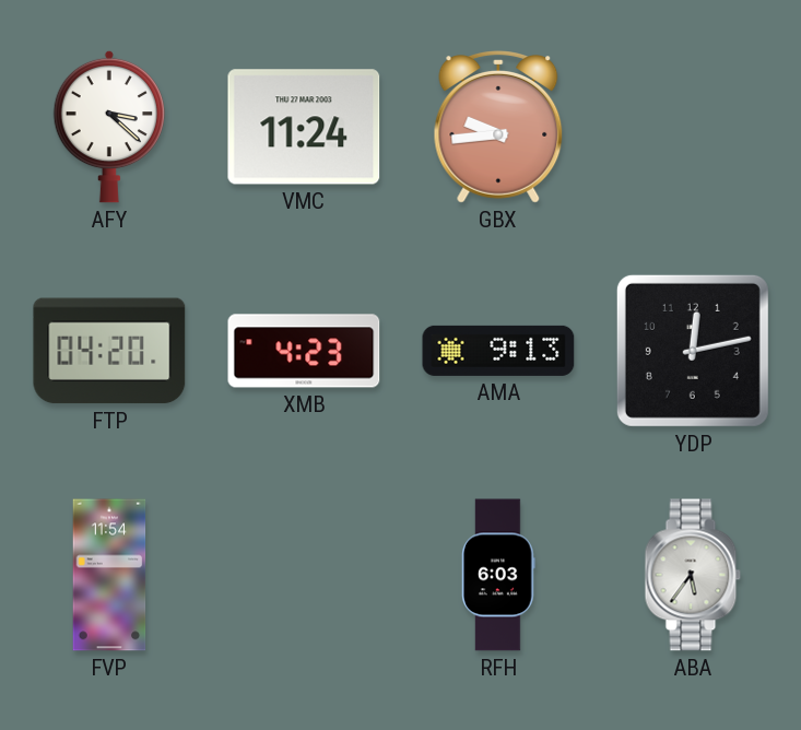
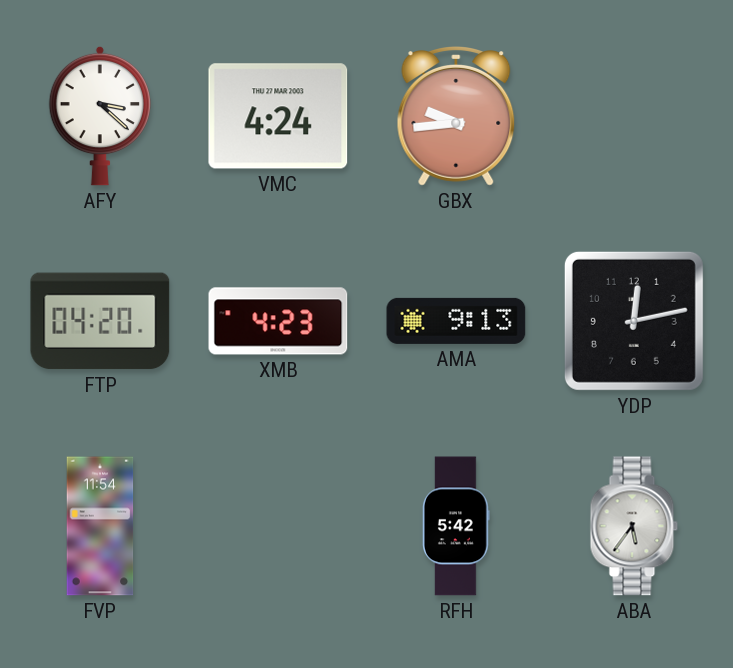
VMC: 11:24 -> 4:24
RFH: 6:03 -> 5:42
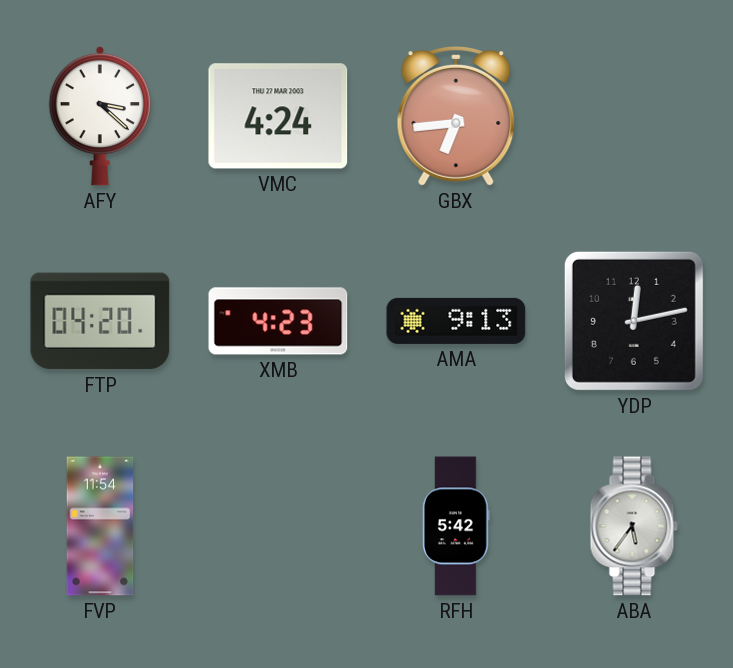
GBX: 9:44 -> 6:44
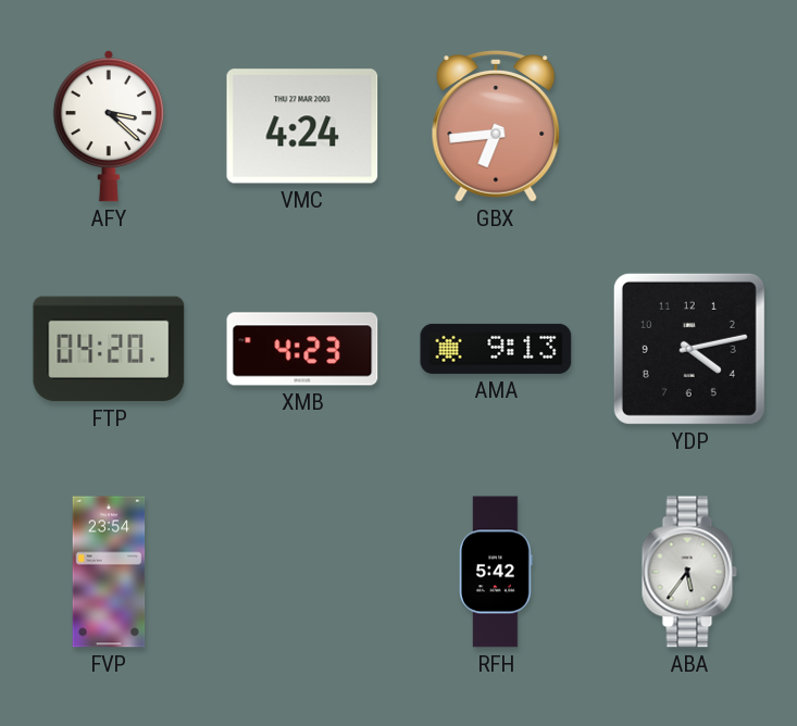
YDP: 12:13 -> 4:13
FVP: 11:54 -> 23:54
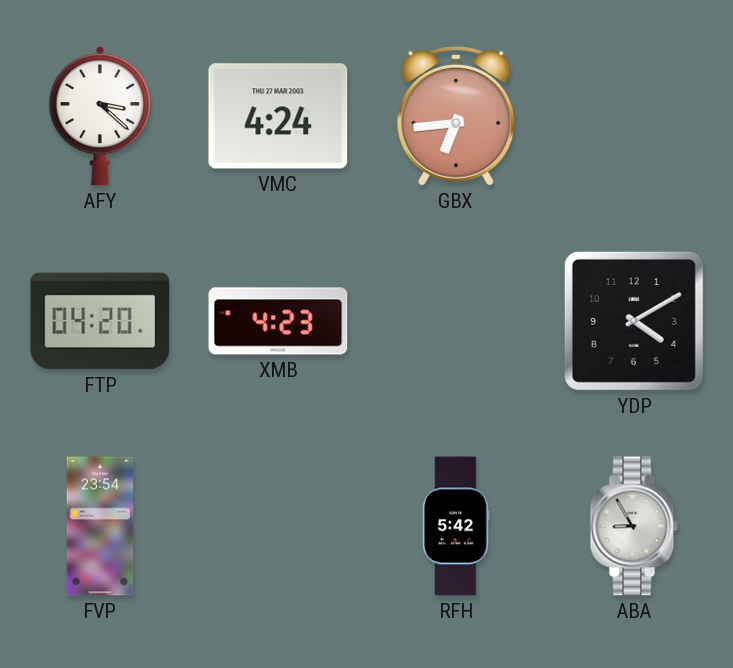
AMA: 9:13 -> none
YDP: 4:13 -> 4:10
ABA: 5:36 -> 8:55
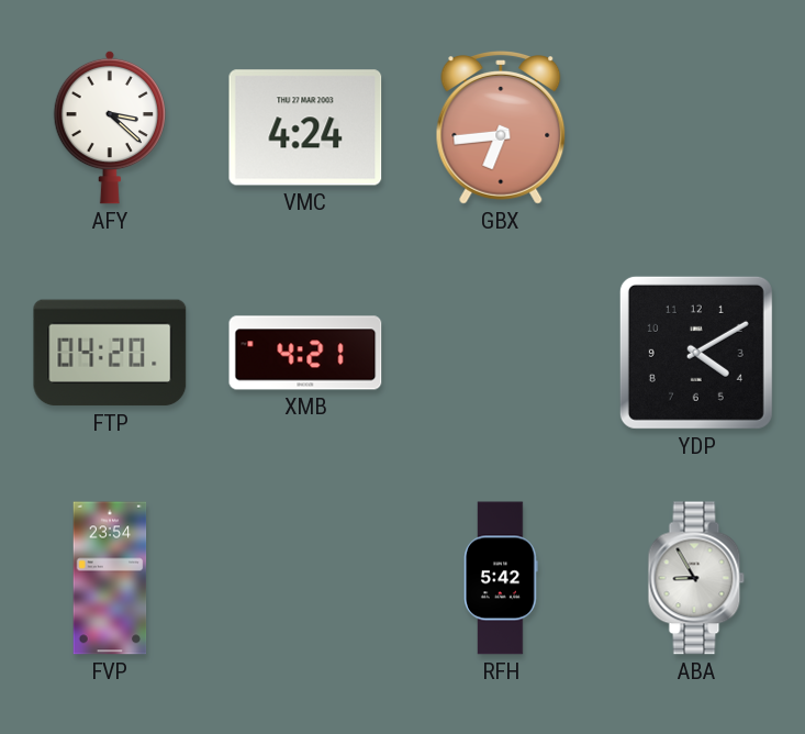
XMB: 4:23 -> 4:21
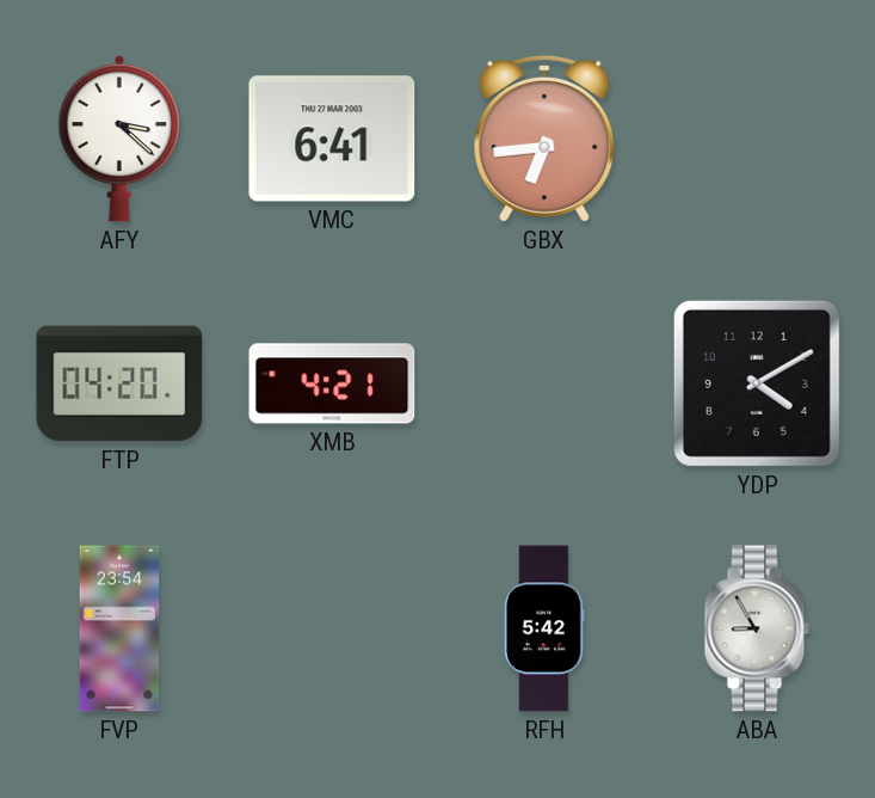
VMC: 4:24 -> 6:41
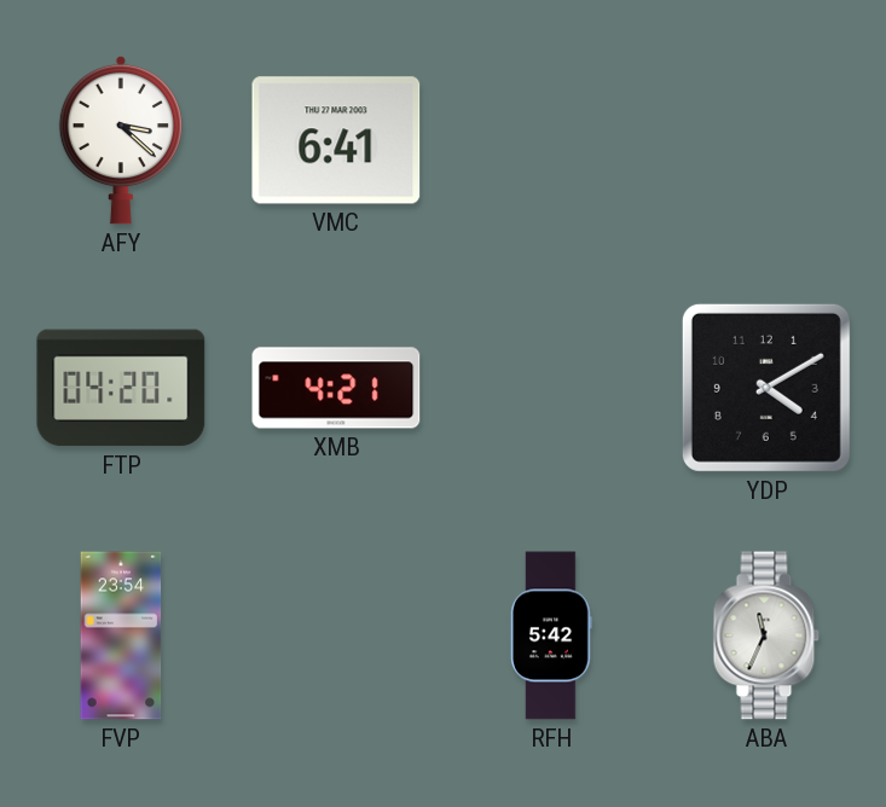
GBX: 6:44 -> none
ABA: 8:55 -> 11:34
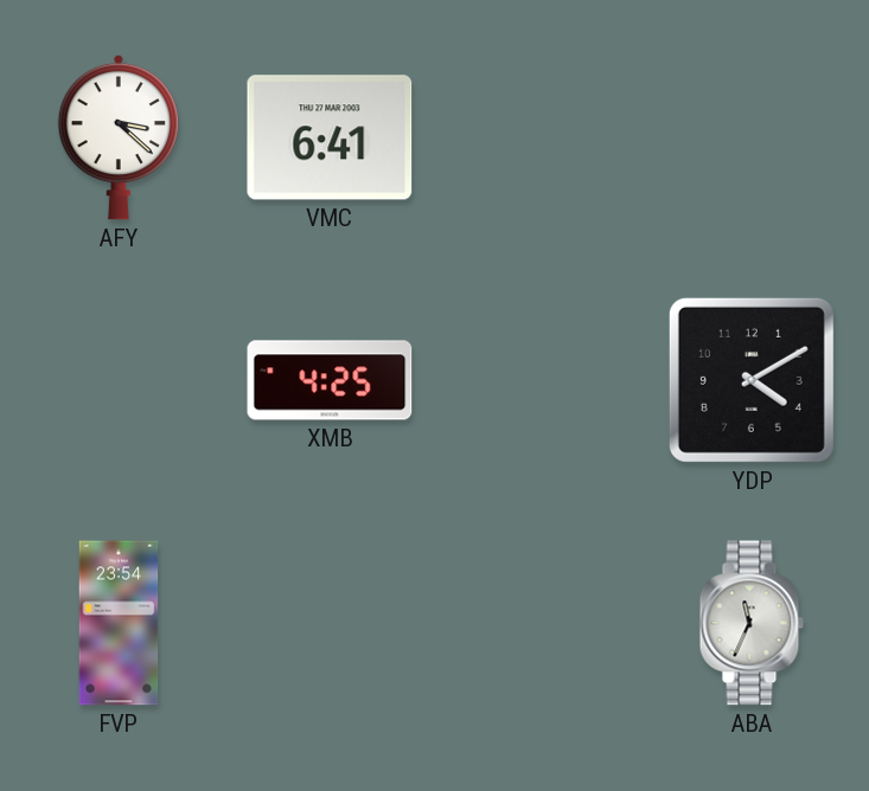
FTP: 04:20 -> none
XMB: 4:21 -> 4:25
RFH: 5:42 -> none
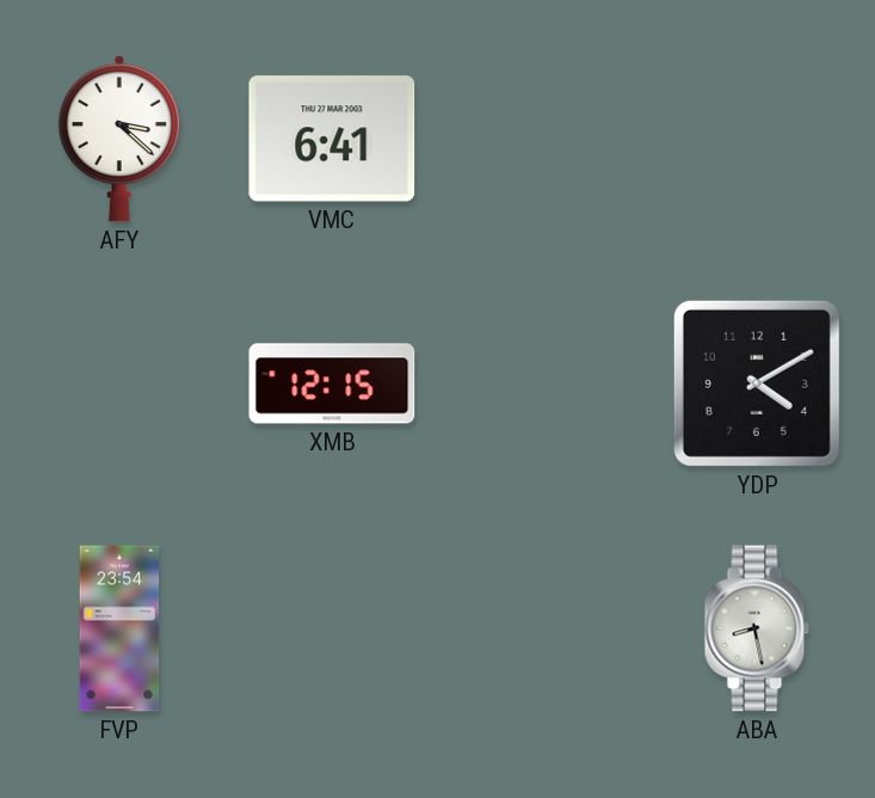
XMB: 4:25 -> 12:15
ABA: 11:34 -> 8:28
